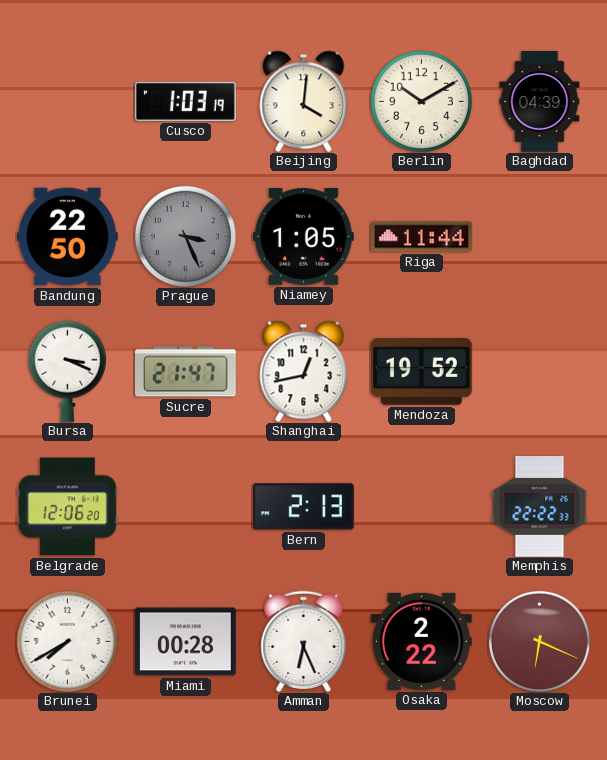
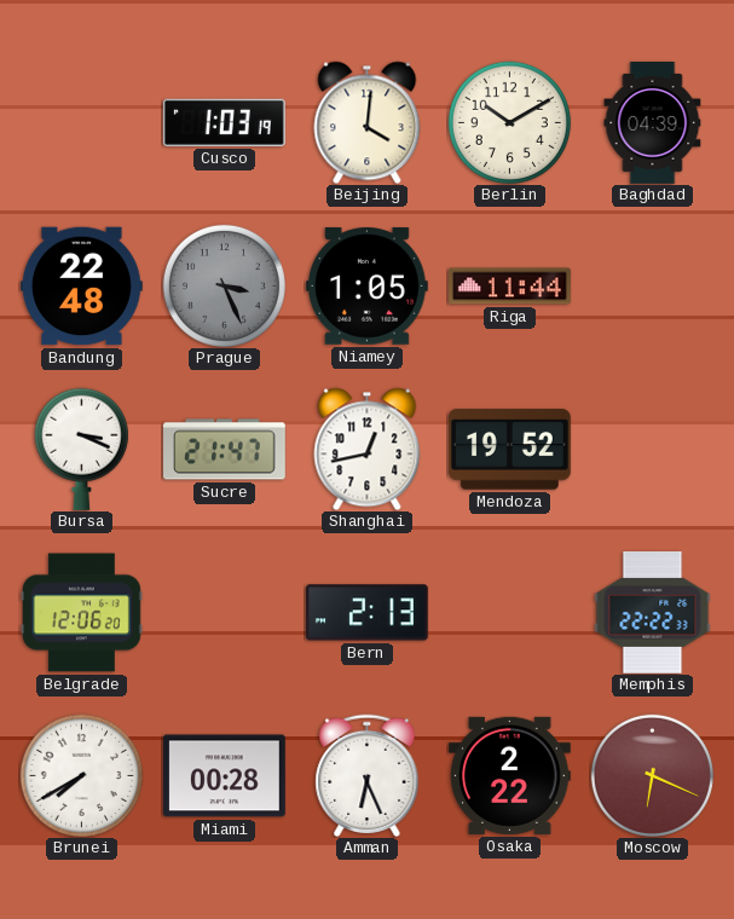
Bandung: 22:50 -> 22:48
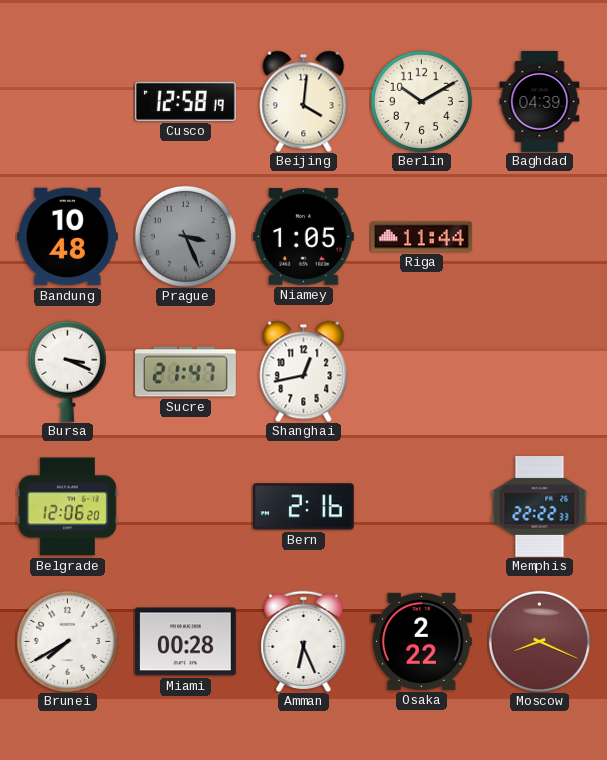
Cusco: 1:03 -> 12:58
Bandung: 22:48 -> 10:48
Mendoza: 19:52 -> none
Bern: 2:13 -> 2:16
Moscow: 6:19 -> 8:19
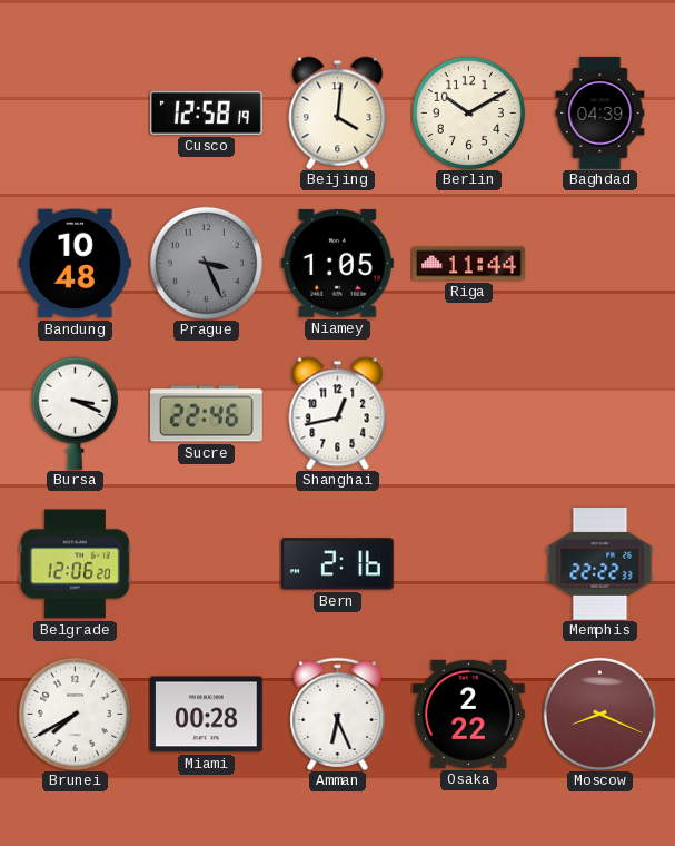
Sucre: 21:47 -> 22:46
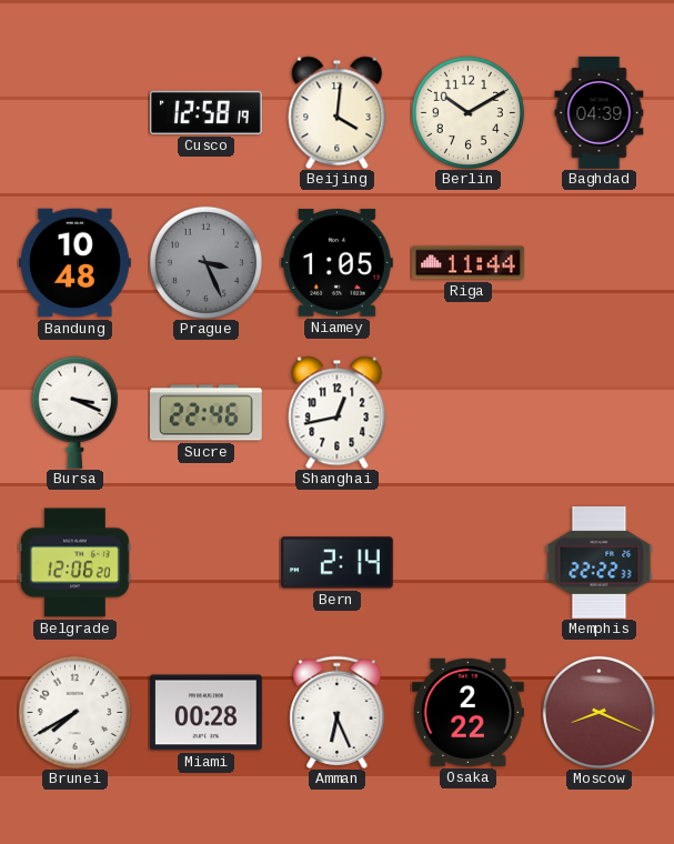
Bern: 2:16 -> 2:14
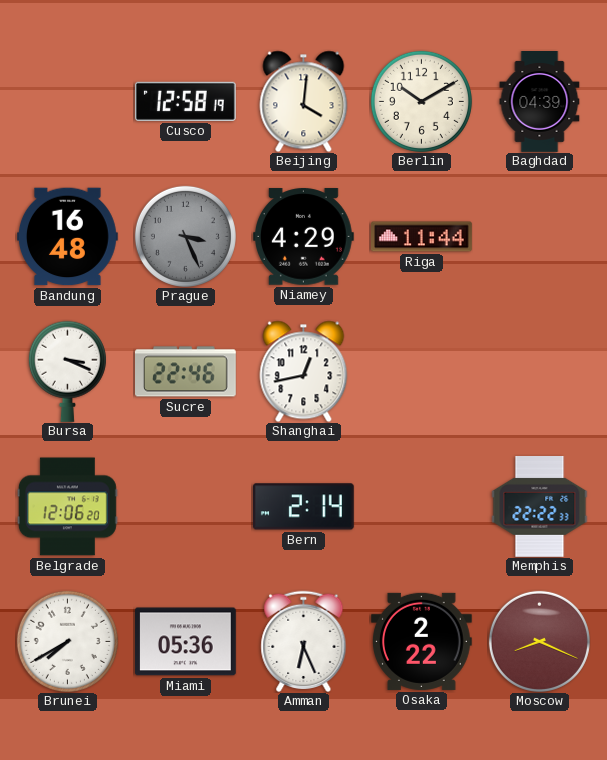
Bandung: 10:48 -> 16:48
Niamey: 1:05 -> 4:29
Miami: 00:28 -> 05:36
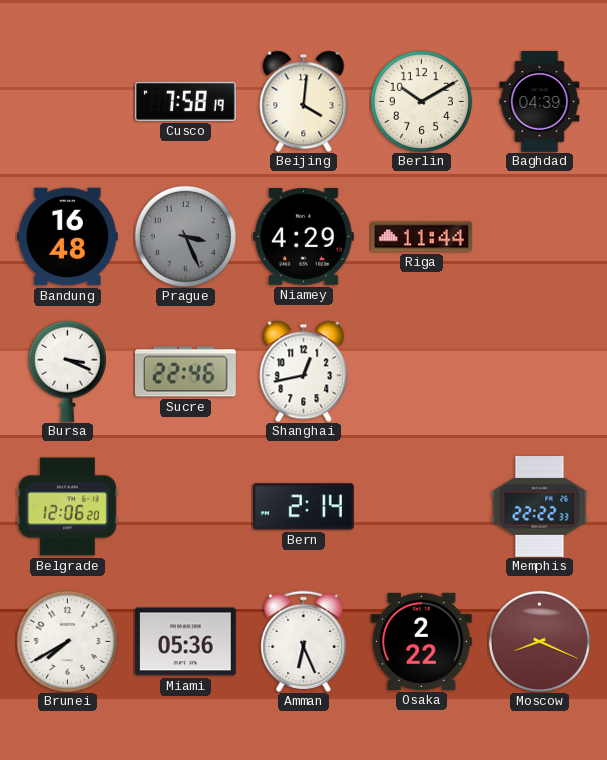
Cusco: 12:58 -> 7:58
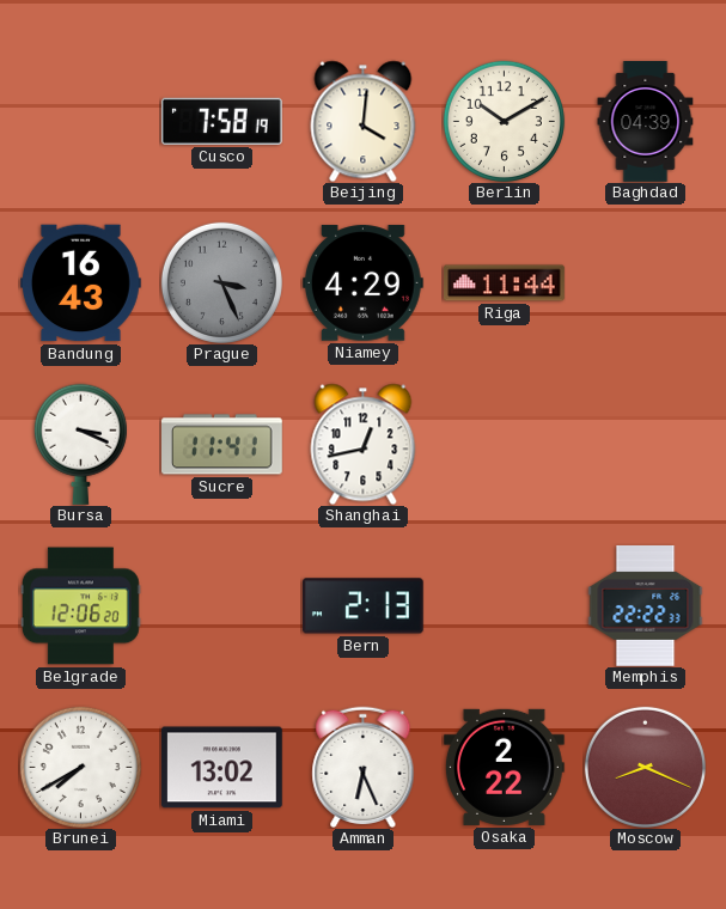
Bandung: 16:48 -> 16:43
Sucre: 22:46 -> 11:41
Bern: 2:14 -> 2:13
Miami: 05:36 -> 13:02
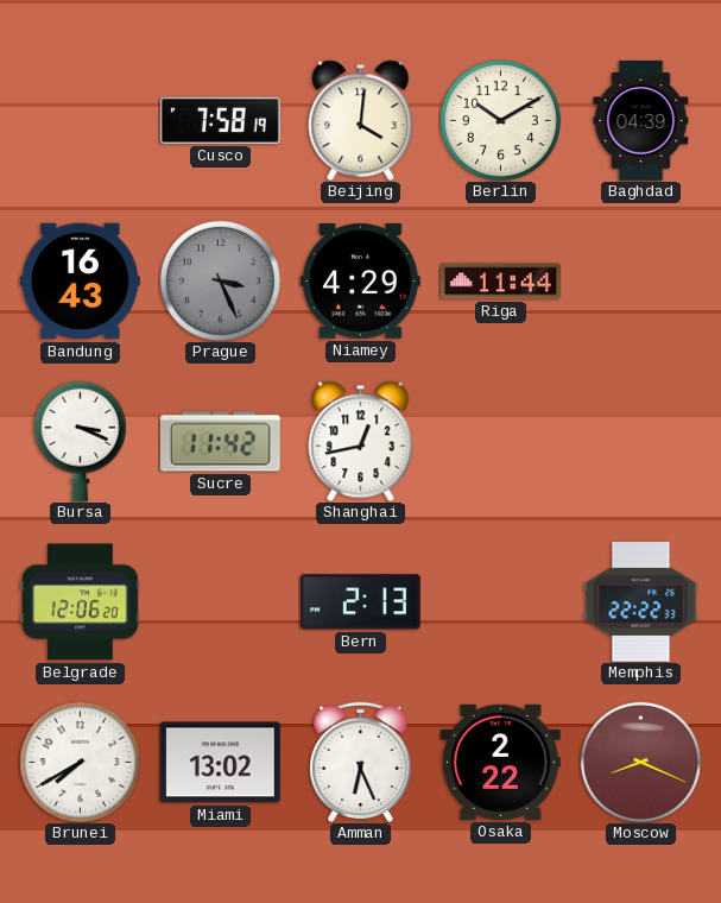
Sucre: 11:41 -> 11:42
